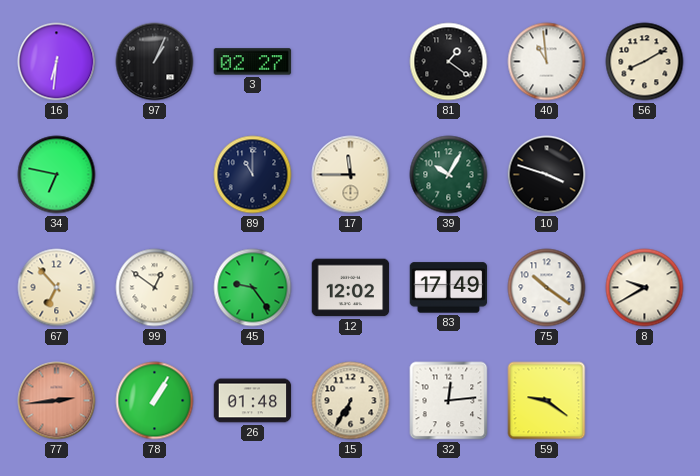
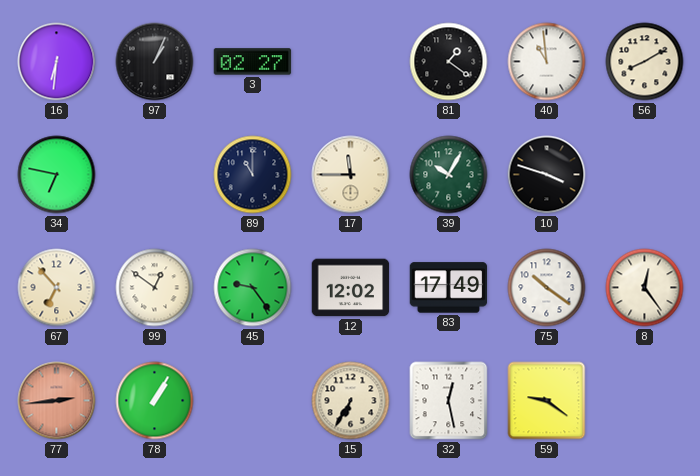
8: 9:40 -> 12:24
26: 01:48 -> none
32: 12:14 -> 12:28
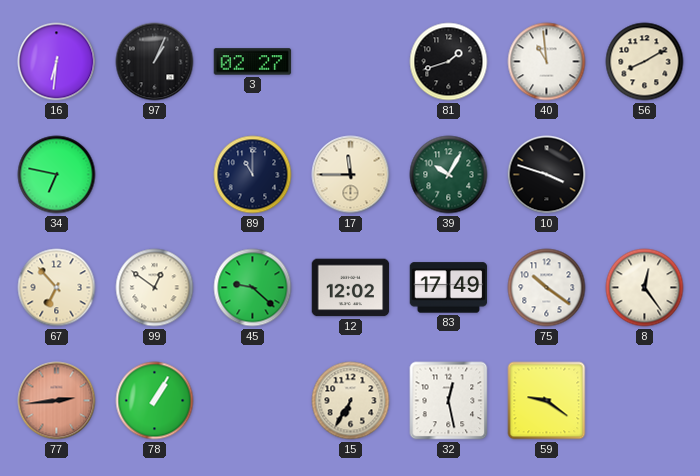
81: 1:21 -> 1:42
45: 9:24 -> 9:22
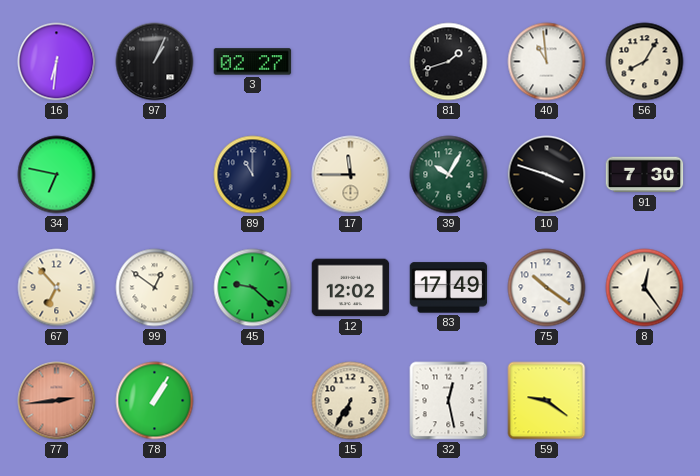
56: 8:10 -> 8:05
91: none -> 7:30
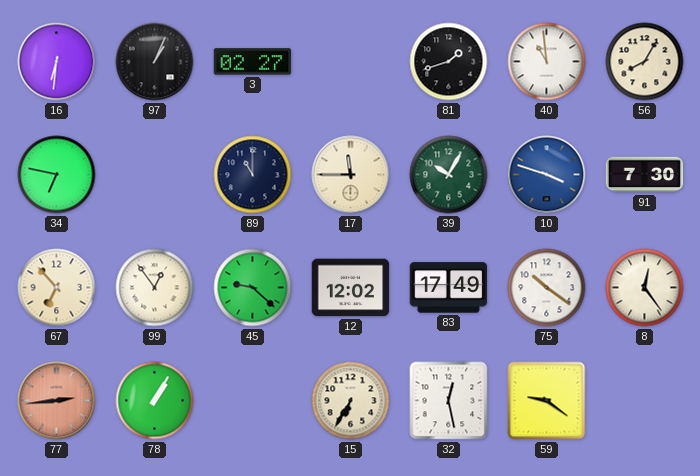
10 dial: black -> blue
99: 12:51 -> 12:54
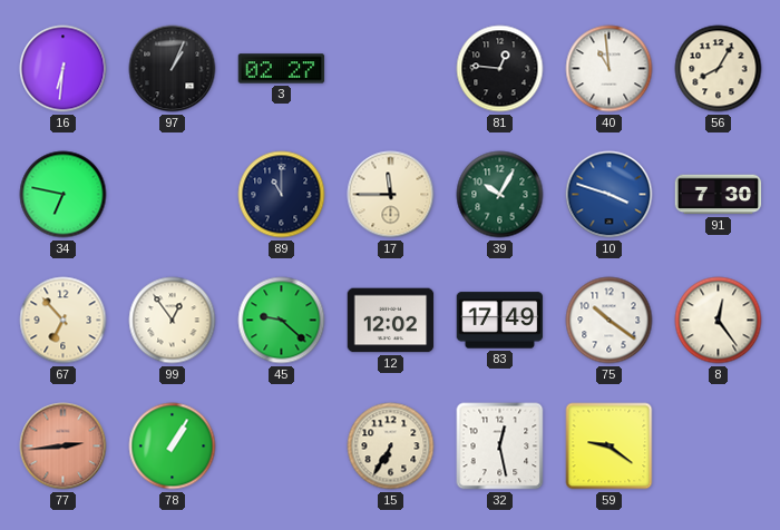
81: 1:42 -> 12:46
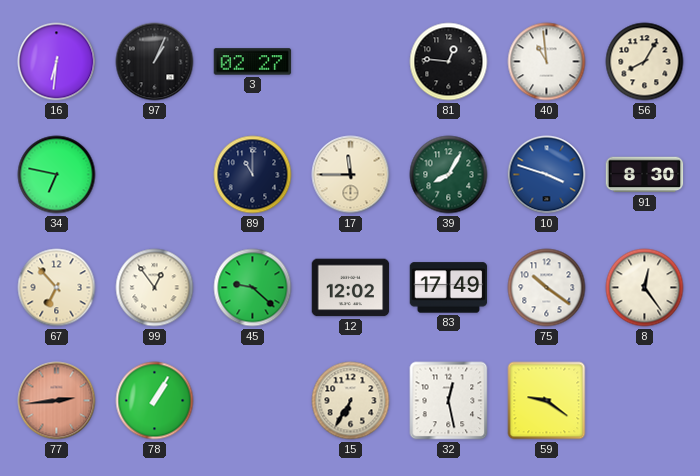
39: 10:05 -> 8:05
91: 7:30 -> 8:30
